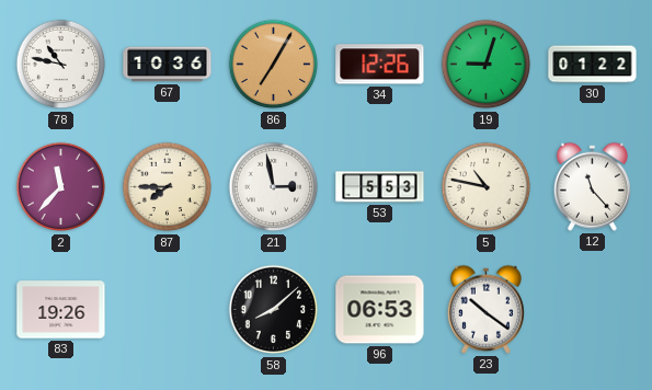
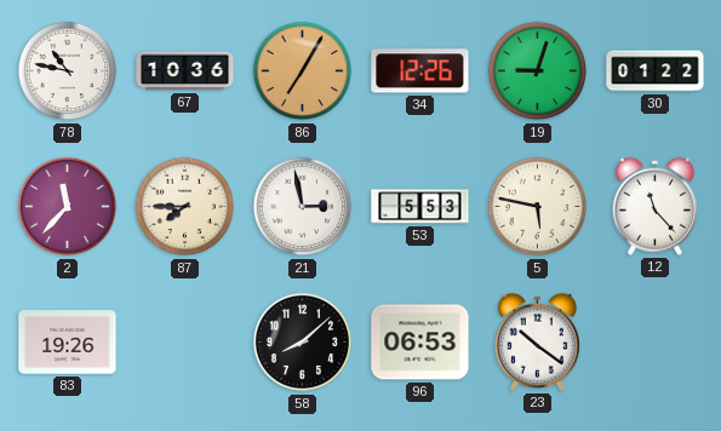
5: 10:47 -> 5:47
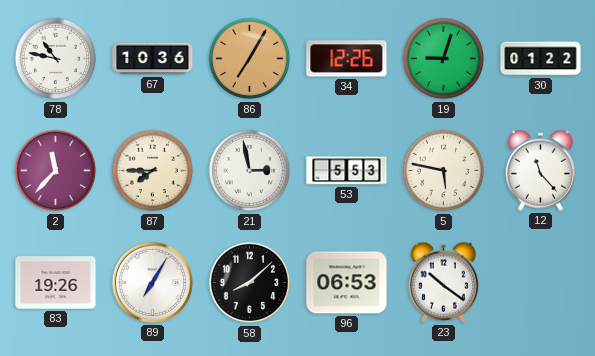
89: none -> 7:05
